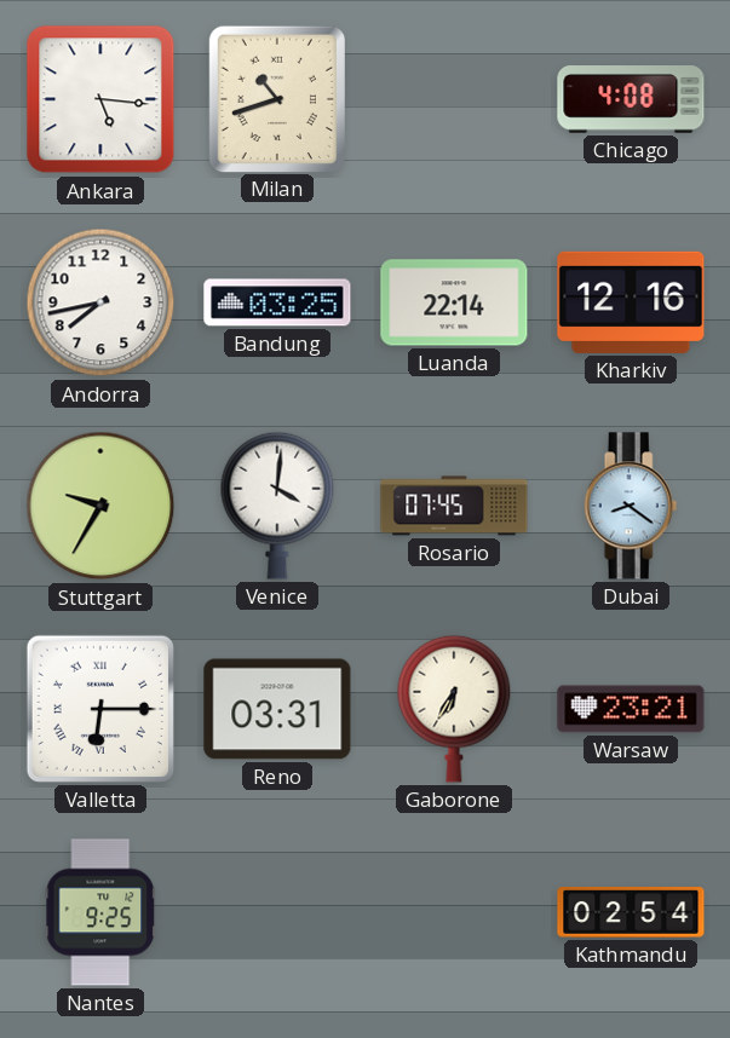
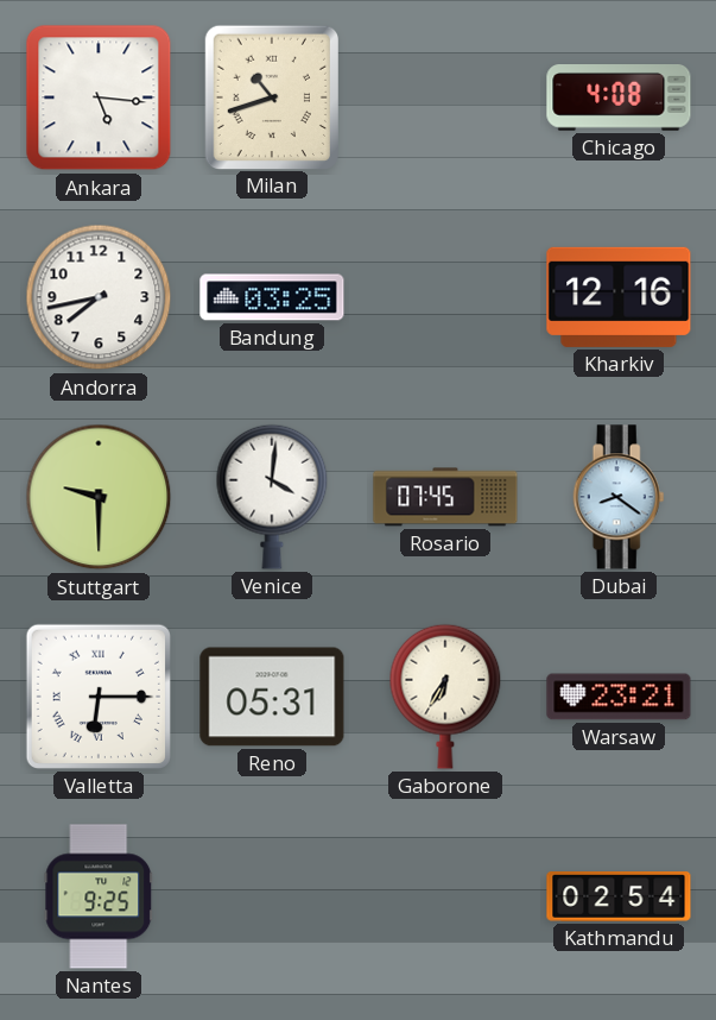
Luanda: 22:14 -> none
Stuttgart: 9:35 -> 9:30
Reno: 03:31 -> 05:31
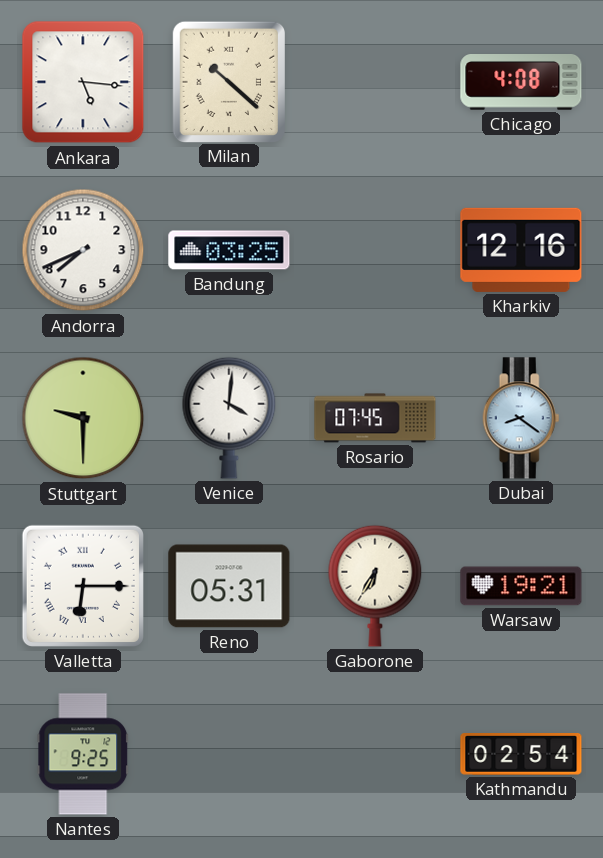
Milan: 10:42 -> 10:22
Andorra: 7:43 -> 7:41
Warsaw: 23:21 -> 19:21
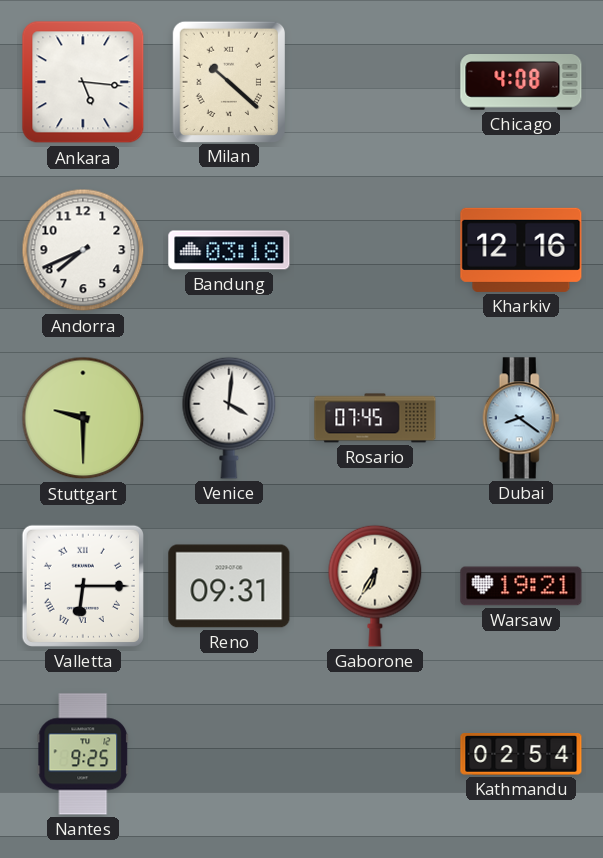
Bandung: 03:25 -> 03:18
Reno: 05:31 -> 09:31
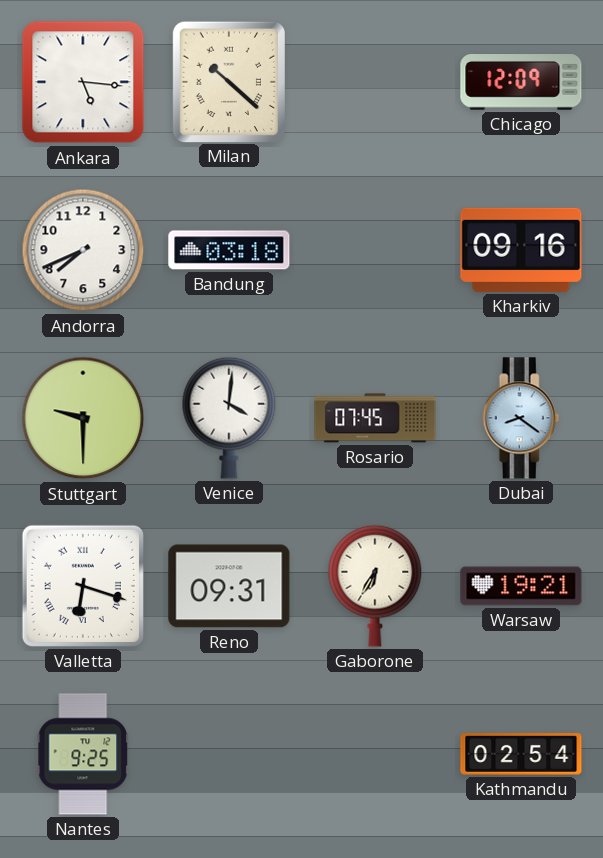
Chicago: 4:08 -> 12:09
Kharkiv: 12:16 -> 09:16
Valletta: 6:15 -> 6:18
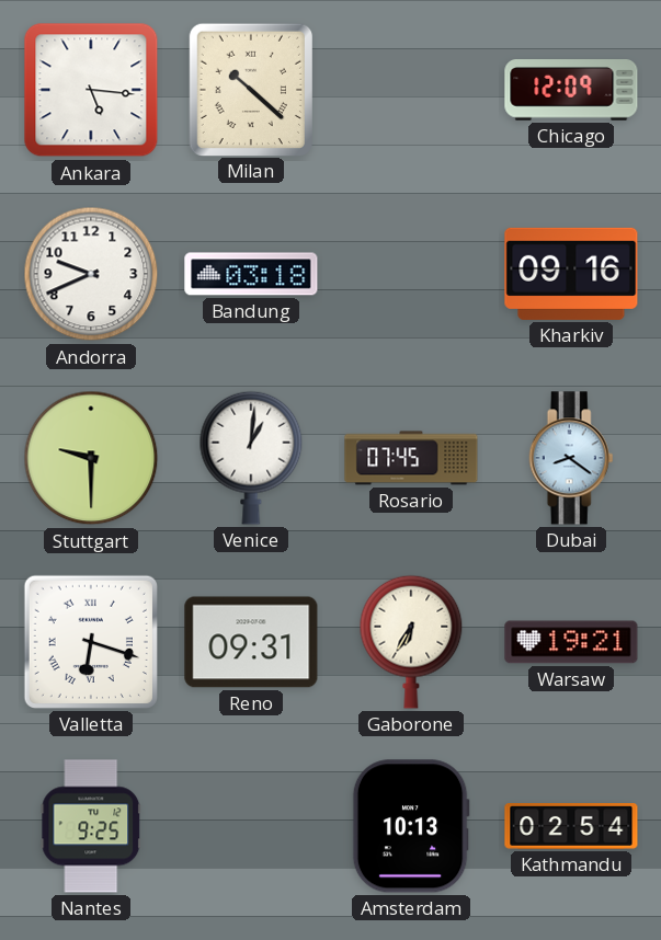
Andorra: 7:41 -> 9:41
Venice: 4:01 -> 1:01
Amsterdam: none -> 10:13
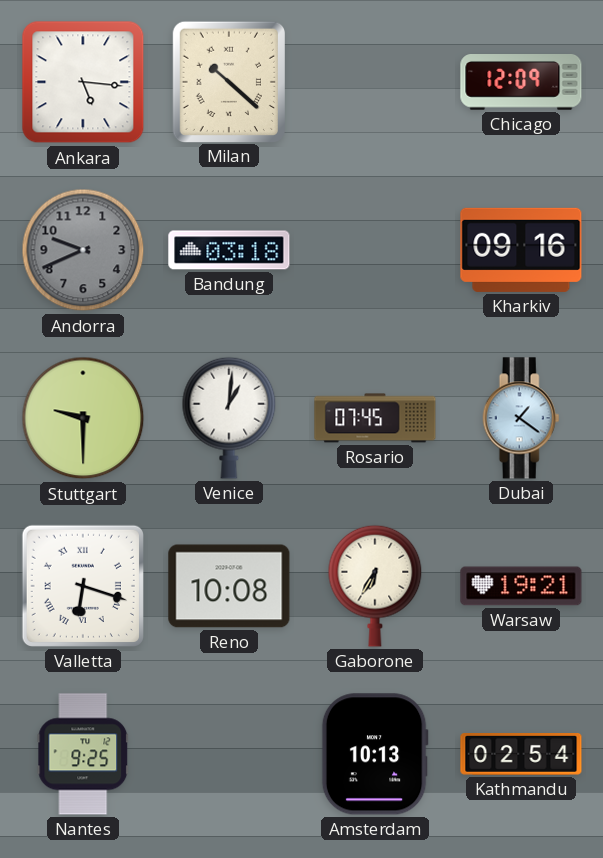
Andorra dial: white -> grey
Dubai: 8:21 -> 1:21
Reno: 09:31 -> 10:08
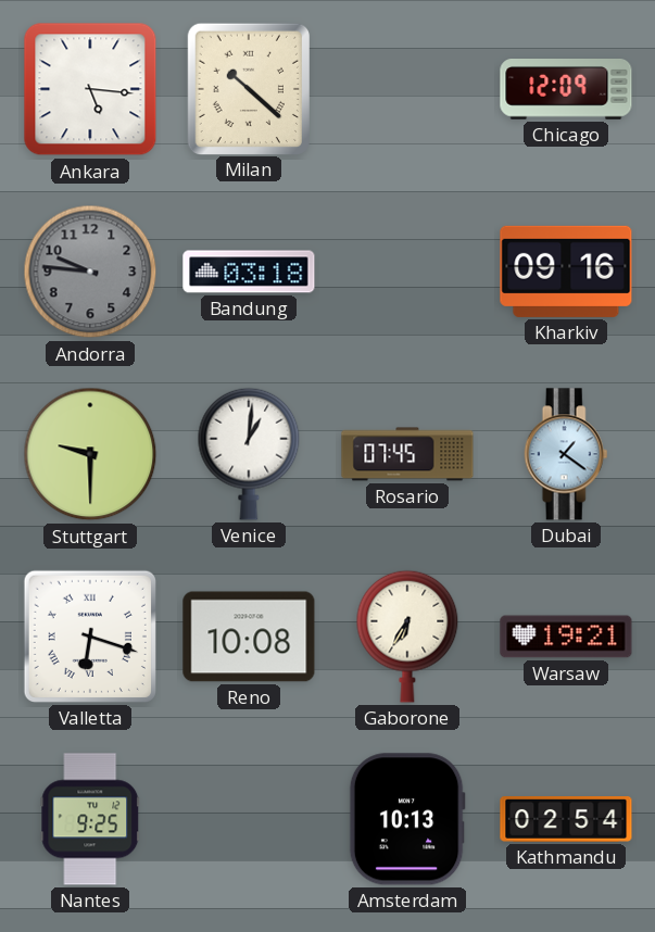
Andorra: 9:41 -> 9:46
